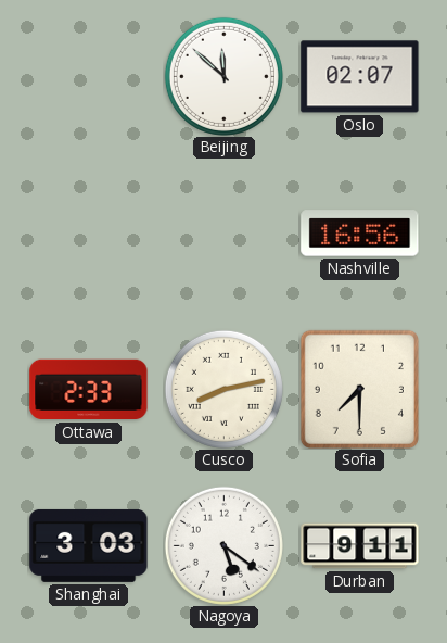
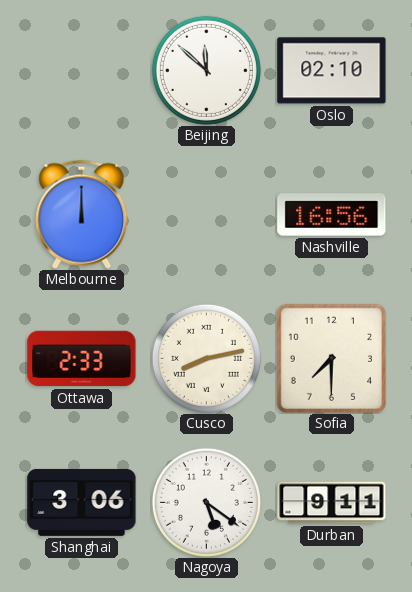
Oslo: 02:07 -> 02:10
Melbourne: none -> 12:00
Shanghai: 3:03 -> 3:06
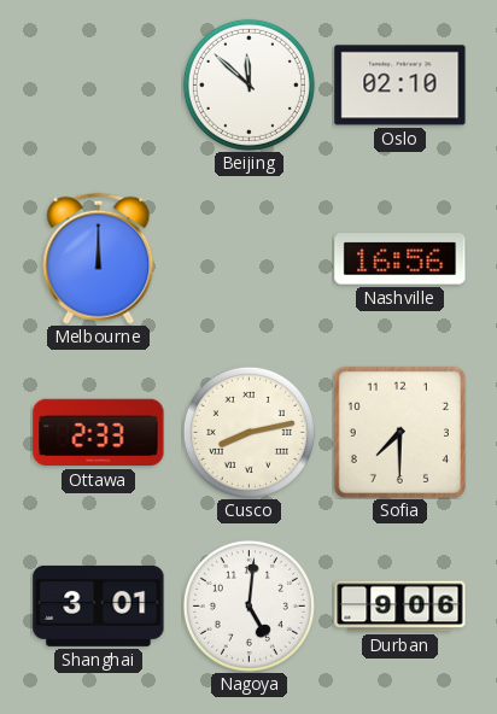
Shanghai: 3:06 -> 3:01
Nagoya: 5:21 -> 5:01
Durban: 9:11 -> 9:06
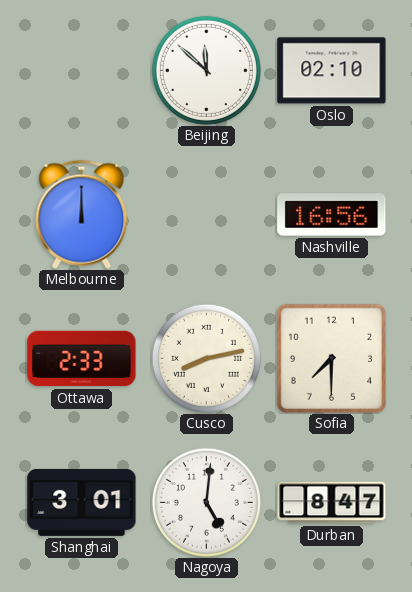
Durban: 9:06 -> 8:47
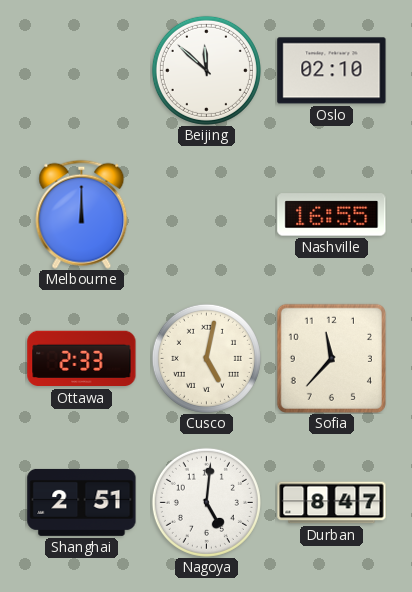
Nashville: 16:56 -> 16:55
Cusco: 8:13 -> 5:02
Sofia: 7:30 -> 11:37
Shanghai: 3:01 -> 2:51
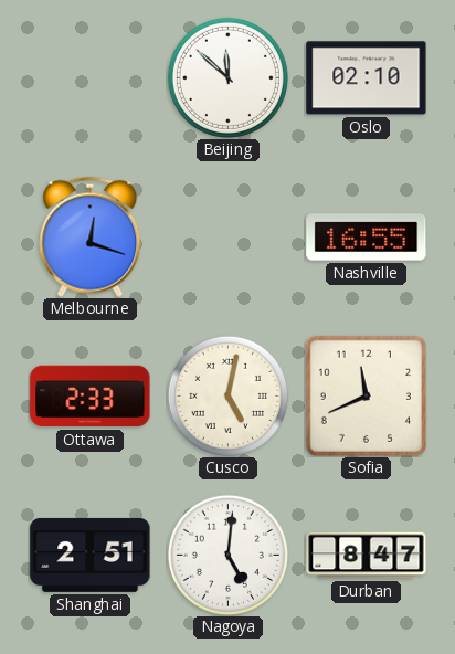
Melbourne: 12:00 -> 12:18
Sofia: 11:37 -> 11:41
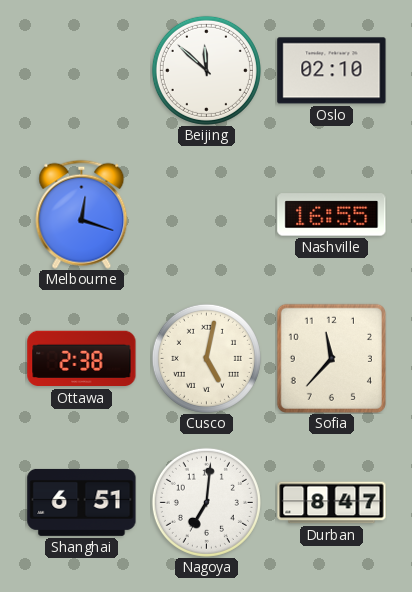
Ottawa: 2:33 -> 2:38
Sofia: 11:41 -> 11:37
Shanghai: 2:51 -> 6:51
Nagoya: 5:01 -> 7:01
